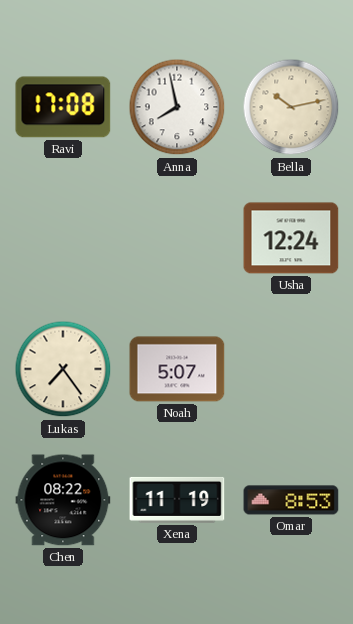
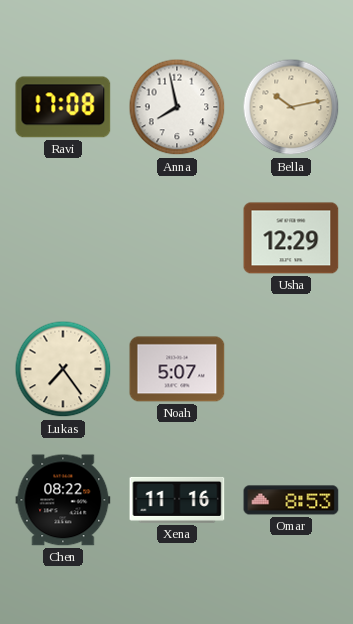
Usha: 12:24 -> 12:29
Xena: 11:19 -> 11:16
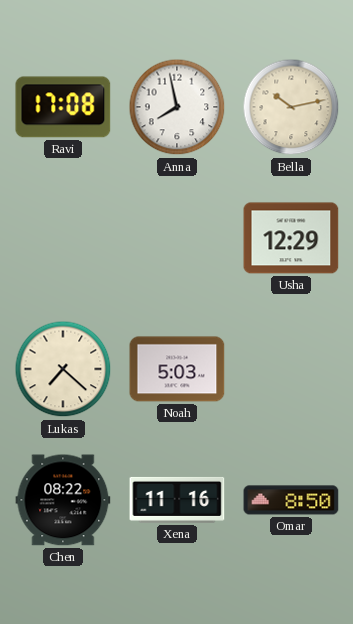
Lukas: 7:24 -> 7:22
Noah: 5:07 -> 5:03
Omar: 8:53 -> 8:50
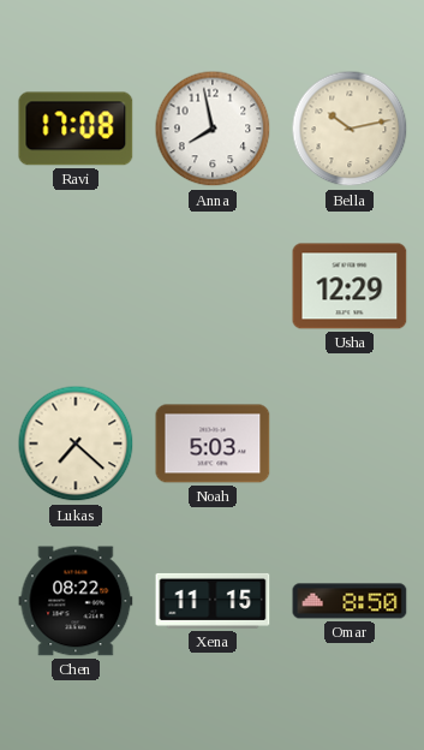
Xena: 11:16 -> 11:15
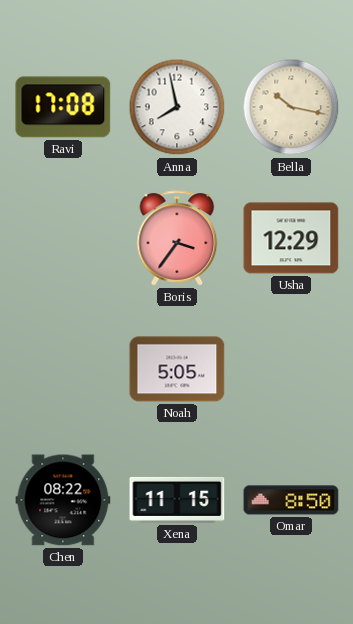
Bella: 10:13 -> 10:17
Boris: none -> 3:36
Lukas: 7:22 -> none
Noah: 5:03 -> 5:05
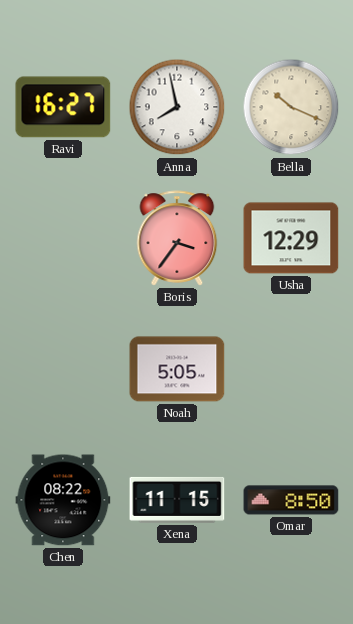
Ravi: 17:08 -> 16:27
Bella: 10:17 -> 10:19
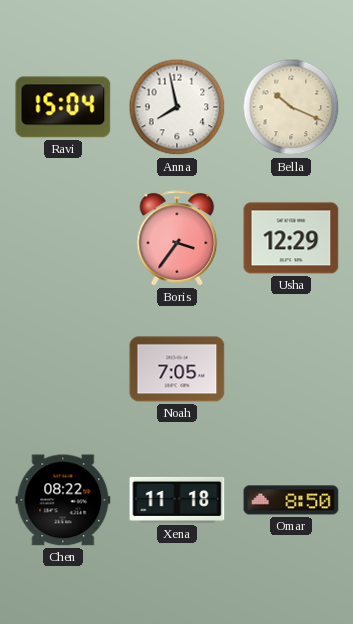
Ravi: 16:27 -> 15:04
Noah: 5:05 -> 7:05
Xena: 11:15 -> 11:18
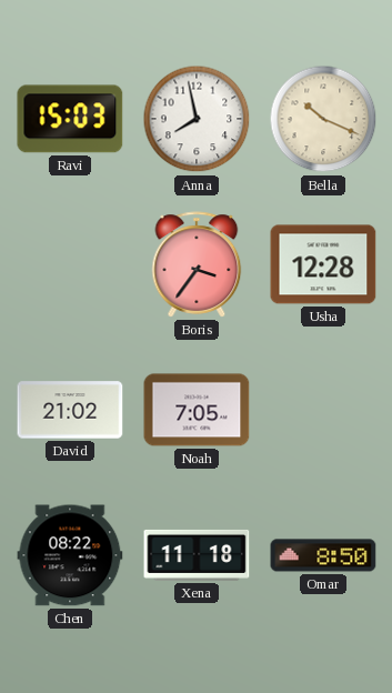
Ravi: 15:04 -> 15:03
Usha: 12:29 -> 12:28
David: none -> 21:02
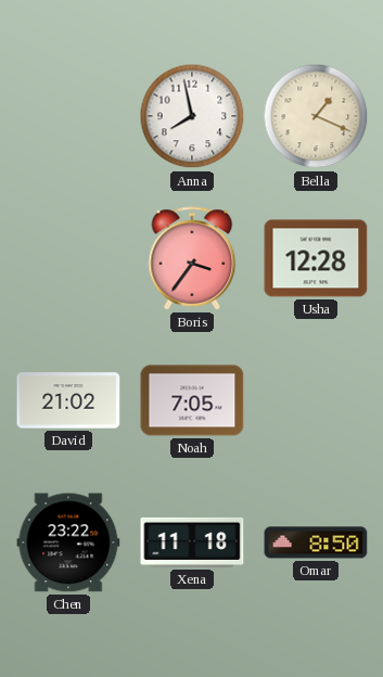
Ravi: 15:03 -> none
Bella: 10:19 -> 1:19
Chen: 08:22 -> 23:22
